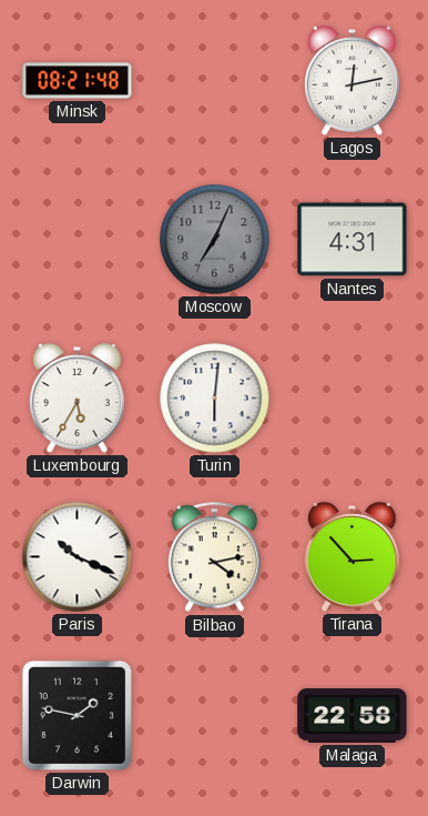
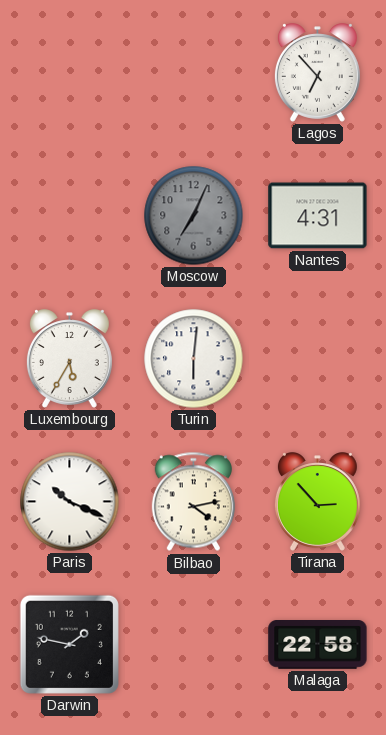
Minsk: 08:21 -> none
Lagos: 12:13 -> 6:53
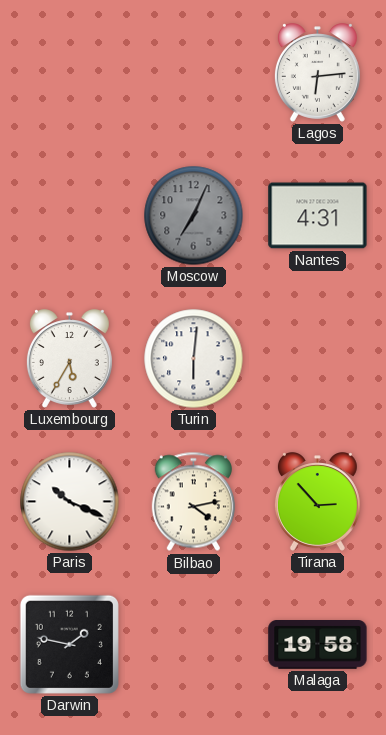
Lagos: 6:53 -> 6:14
Malaga: 22:58 -> 19:58
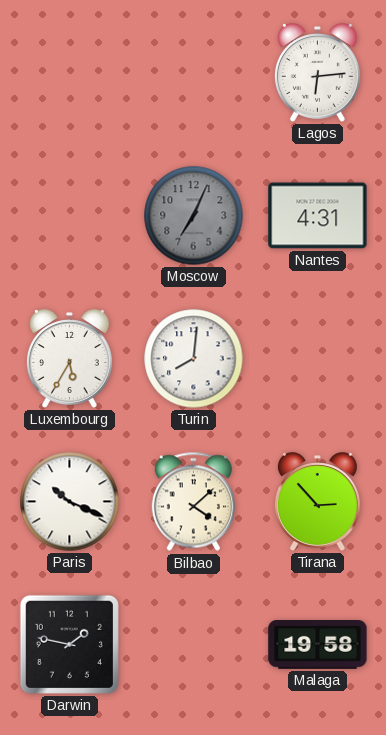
Turin: 6:01 -> 8:01
Bilbao: 4:13 -> 4:08
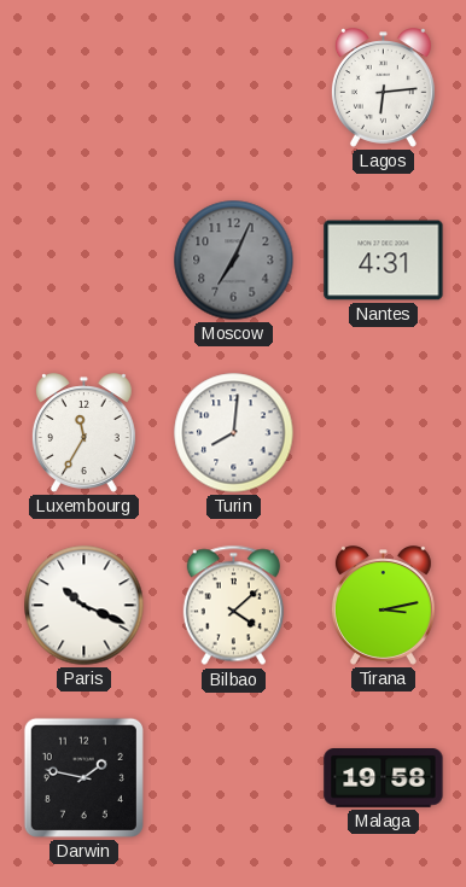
Luxembourg: 5:35 -> 11:35
Tirana: 2:53 -> 3:13
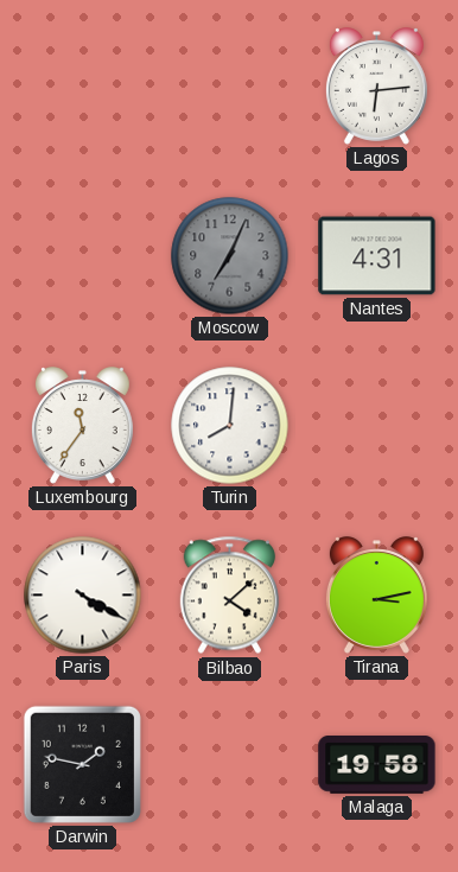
Luxembourg: 11:35 -> 11:36
Paris: 10:19 -> 4:20
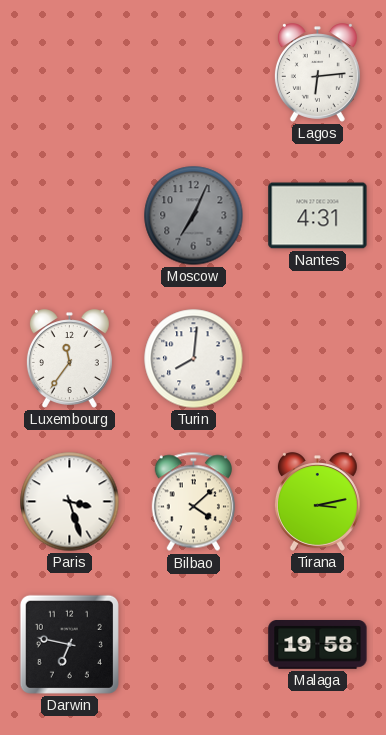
Paris: 4:20 -> 3:27
Darwin: 1:47 -> 6:47
